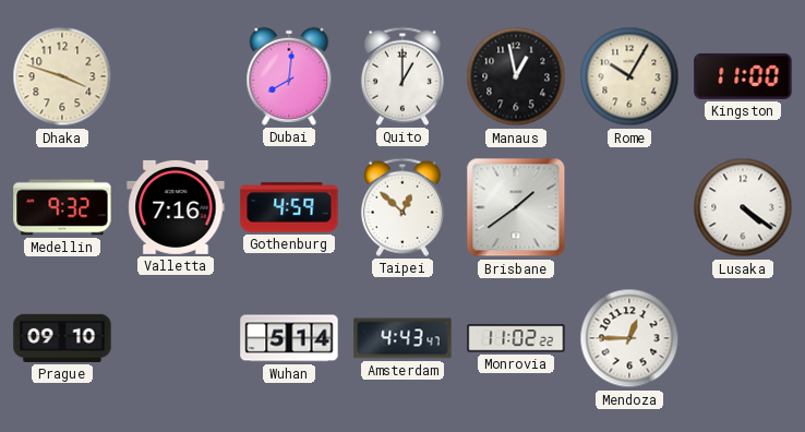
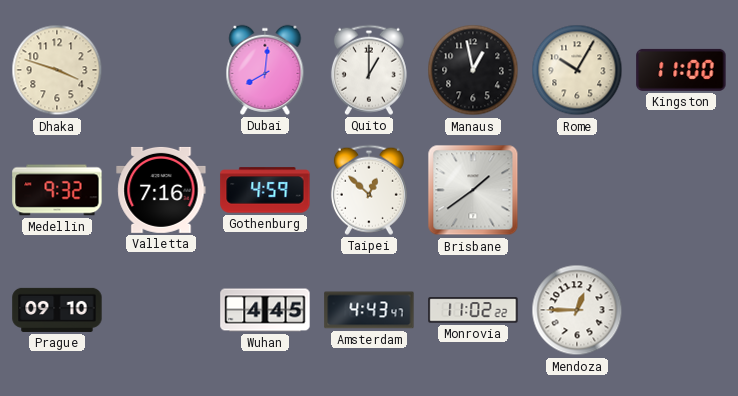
Lusaka: 4:21 -> none
Wuhan: 5:14 -> 4:45
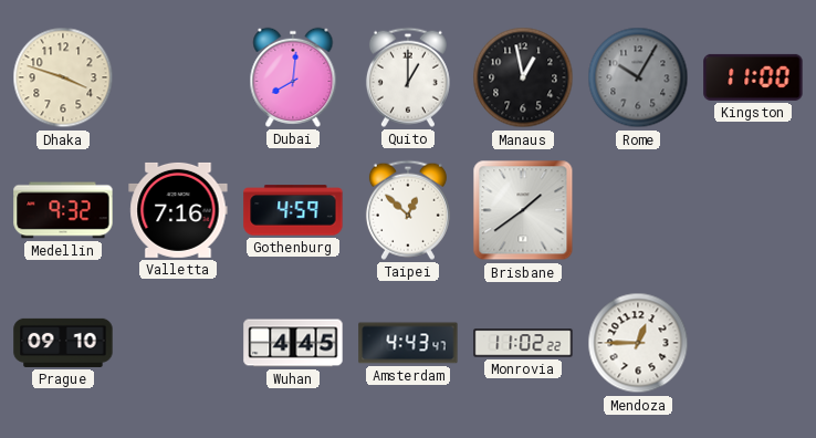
Rome dial: cream -> grey
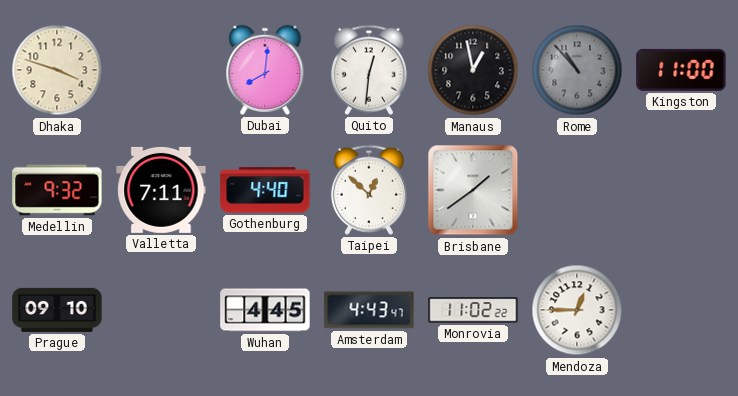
Quito: 1:00 -> 12:31
Rome: 10:05 -> 10:53
Valletta: 7:16 -> 7:11
Gothenburg: 4:59 -> 4:40
